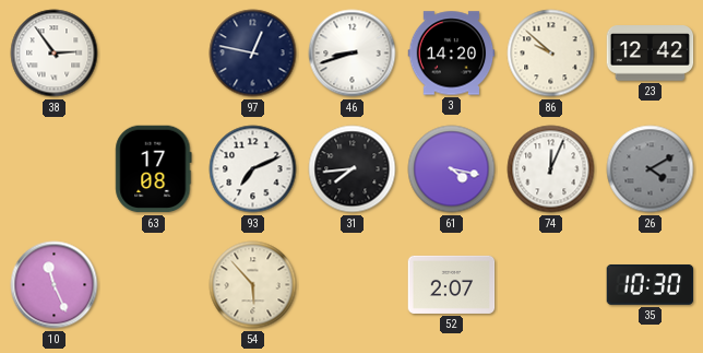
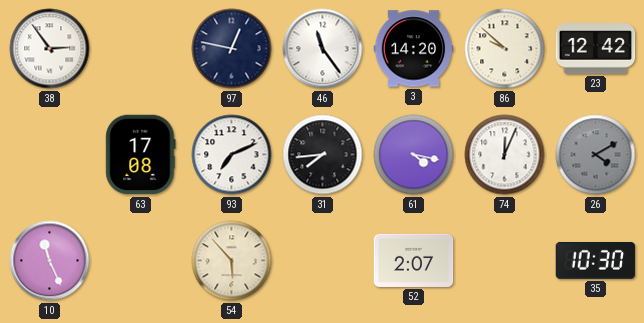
46: 8:42 -> 11:24
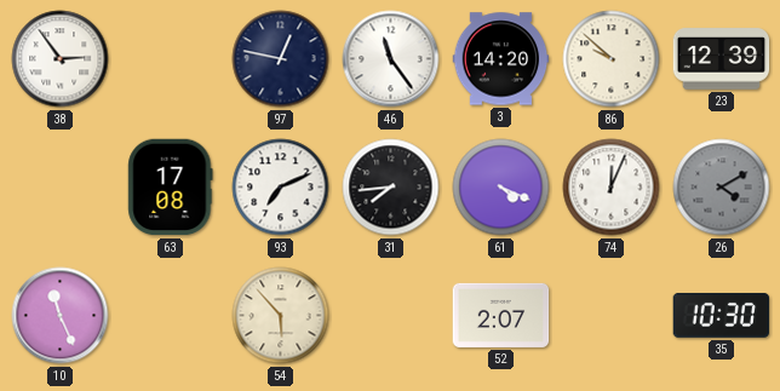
23: 12:42 -> 12:39
61: 4:17 -> 4:19
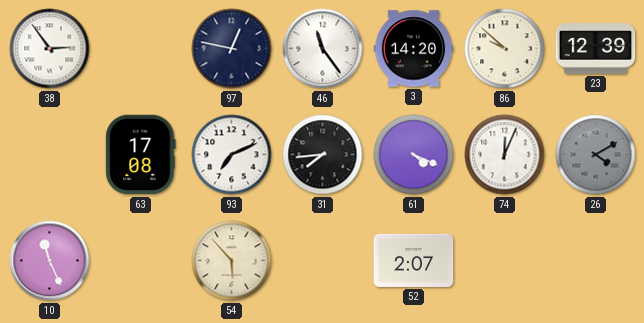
35: 10:30 -> none
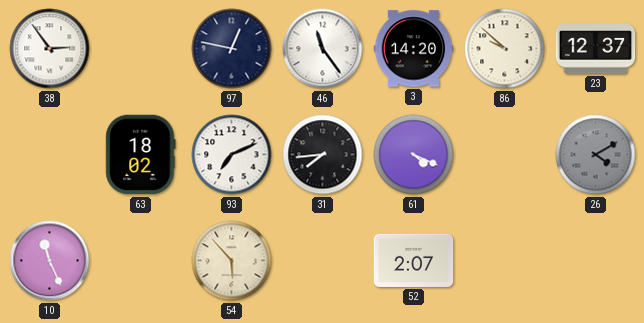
23: 12:39 -> 12:37
63: 17:08 -> 18:02
74: 12:04 -> none
